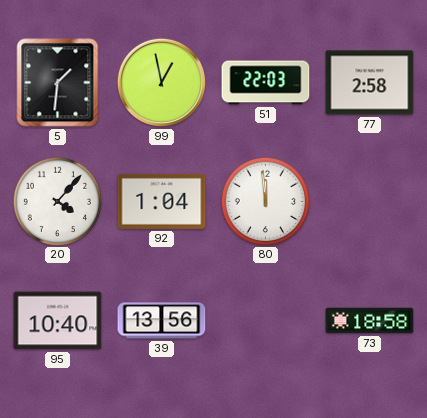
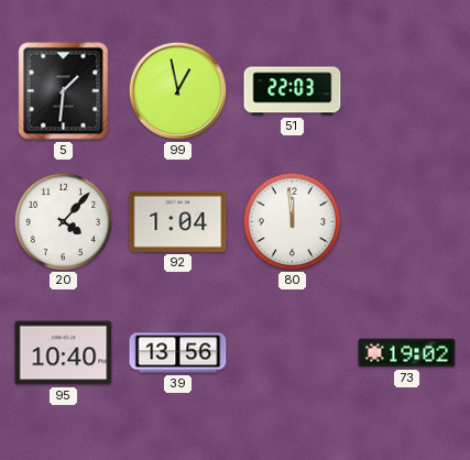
77: 2:58 -> none
73: 18:58 -> 19:02
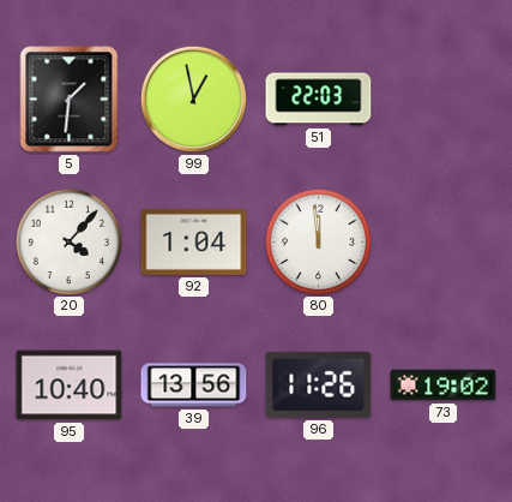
96: none -> 11:26
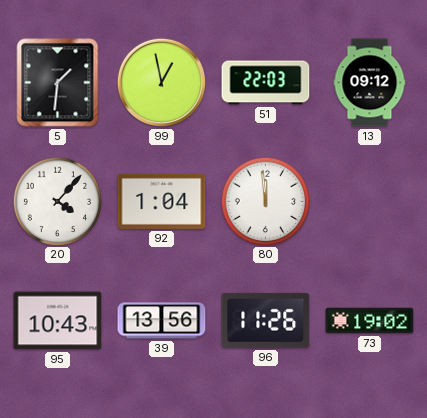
13: none -> 09:12
95: 10:40 -> 10:43
